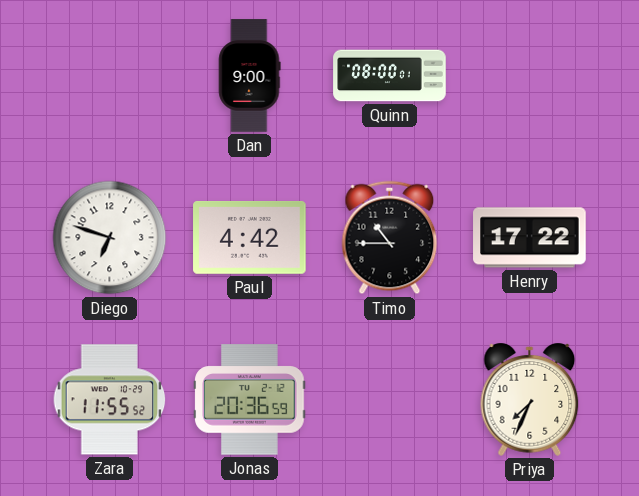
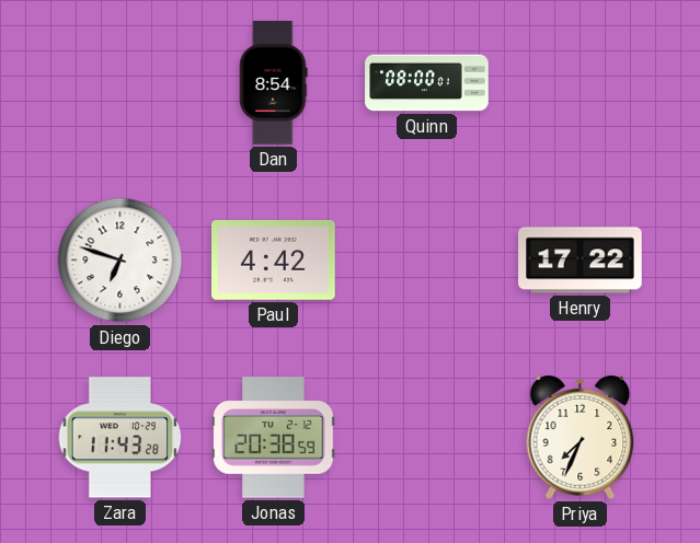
Dan: 9:00 -> 8:54
Timo: 10:45 -> none
Zara: 11:55 -> 11:43
Jonas: 20:36 -> 20:38
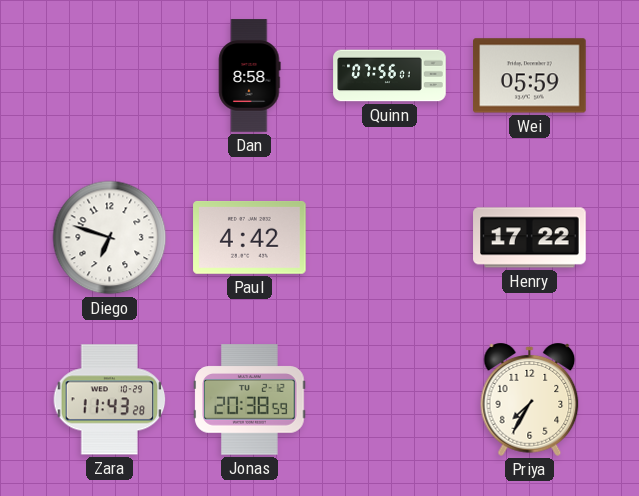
Dan: 8:54 -> 8:58
Quinn: 08:00 -> 07:56
Wei: none -> 05:59
Priya: 7:34 -> 7:35
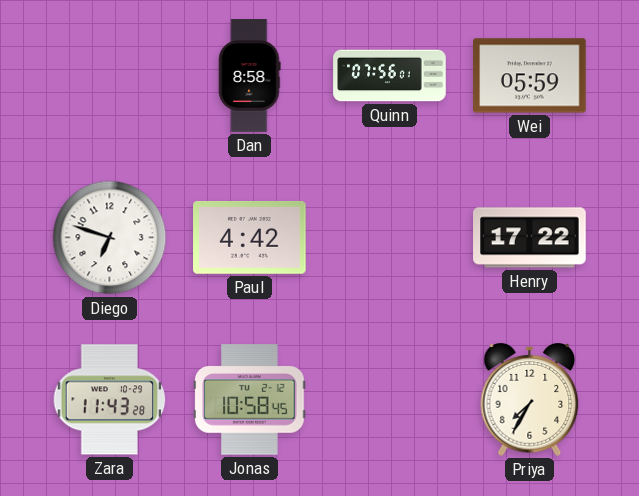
Jonas: 20:38 -> 10:58
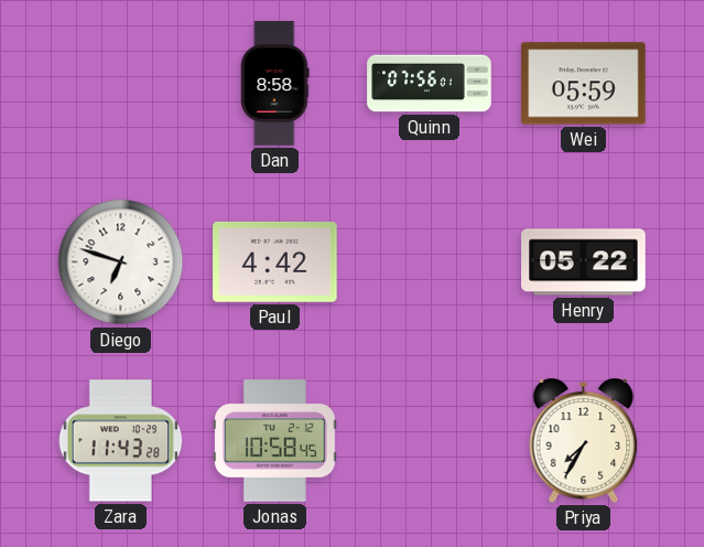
Henry: 17:22 -> 05:22
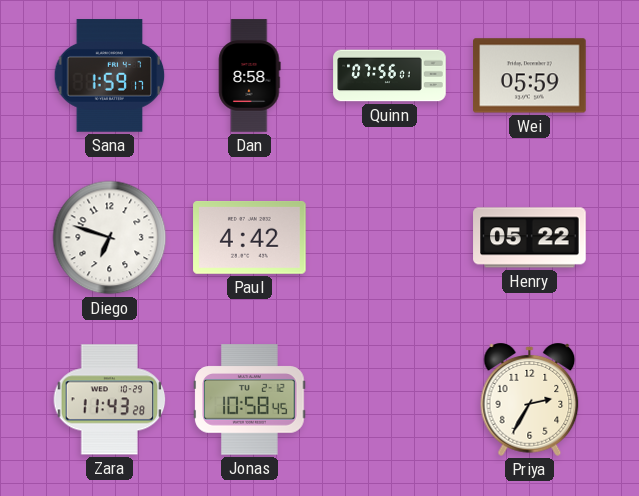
Sana: none -> 1:59
Priya: 7:35 -> 2:35
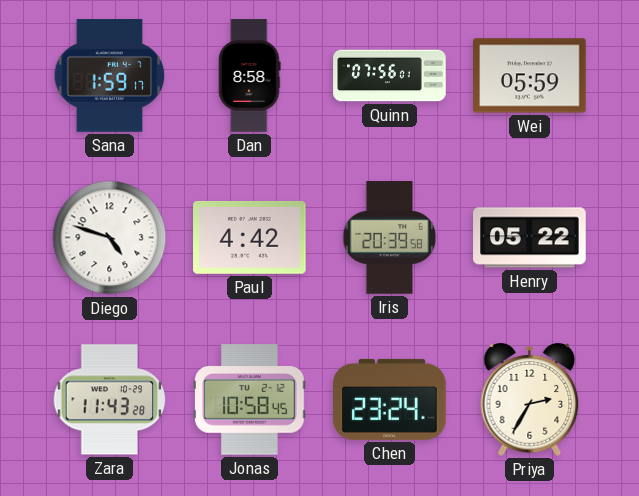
Diego: 6:48 -> 4:48
Iris: none -> 20:39
Chen: none -> 23:24
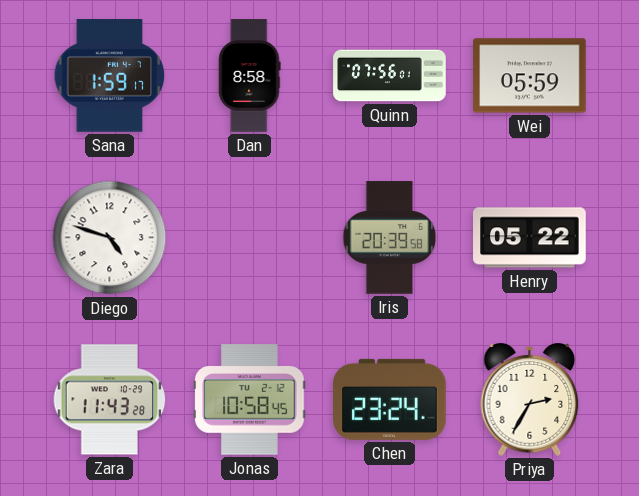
Paul: 4:42 -> none
